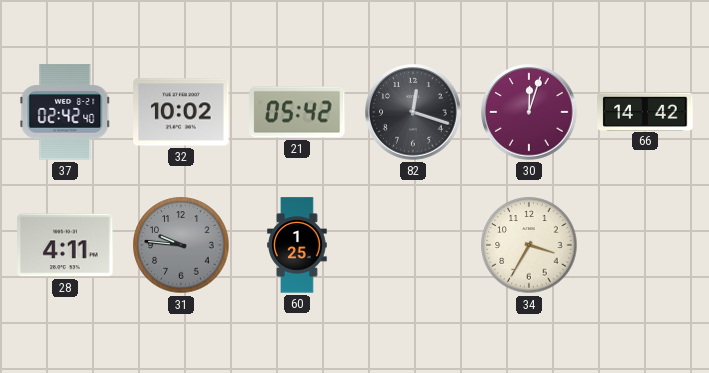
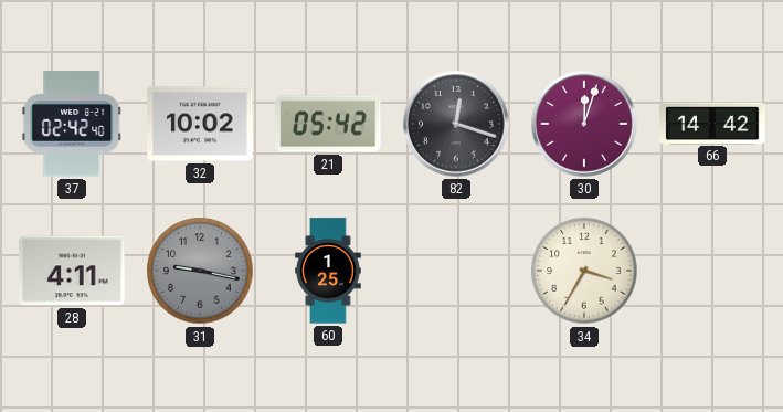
31: 9:46 -> 9:17
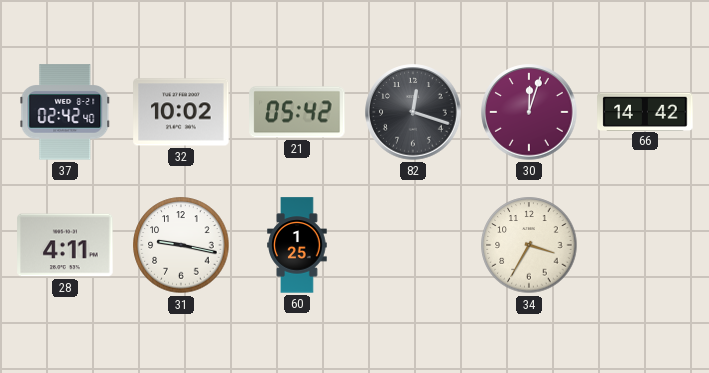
31 dial: grey -> white
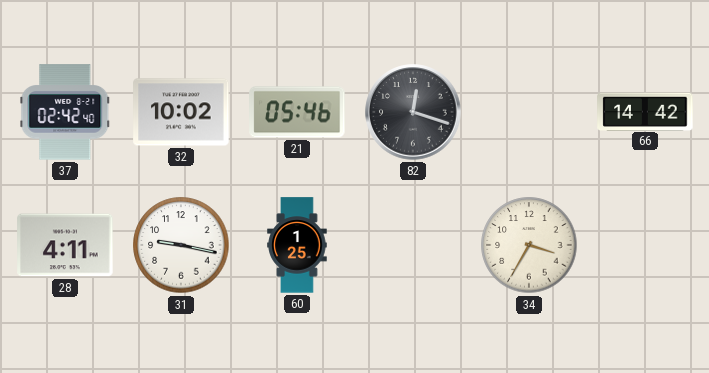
21: 05:42 -> 05:46
30: 12:03 -> none
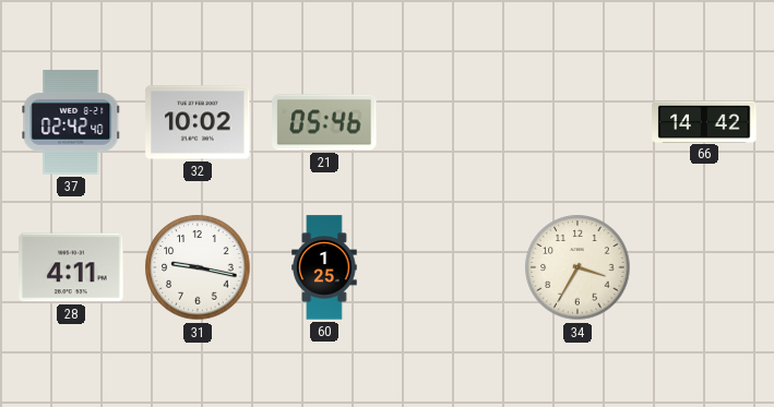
82: 12:18 -> none
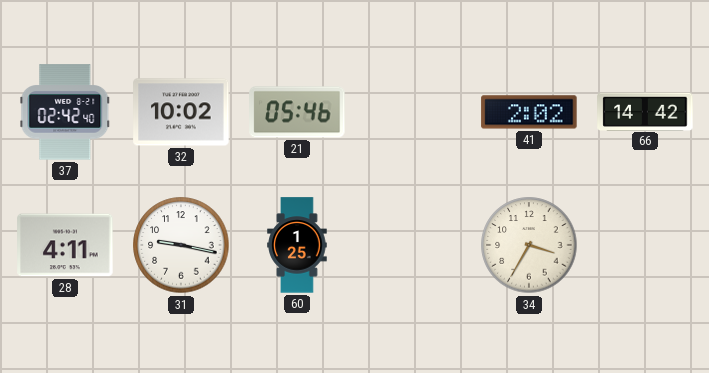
41: none -> 2:02
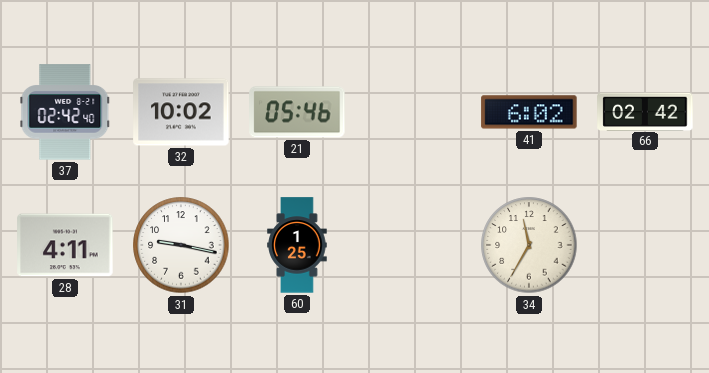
41: 2:02 -> 6:02
66: 14:42 -> 02:42
34: 3:35 -> 11:35
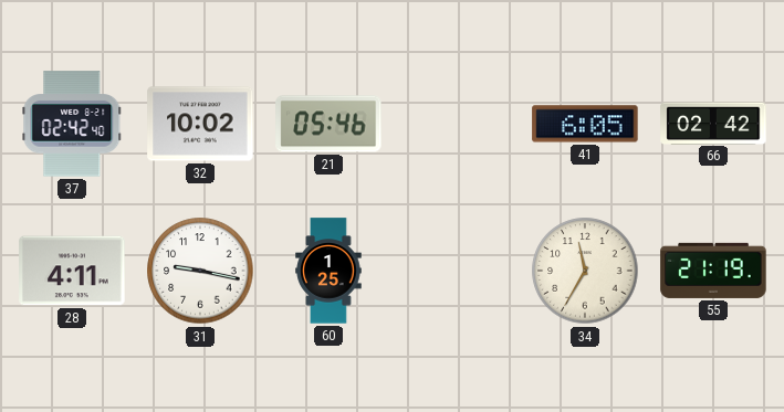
41: 6:02 -> 6:05
55: none -> 21:19
